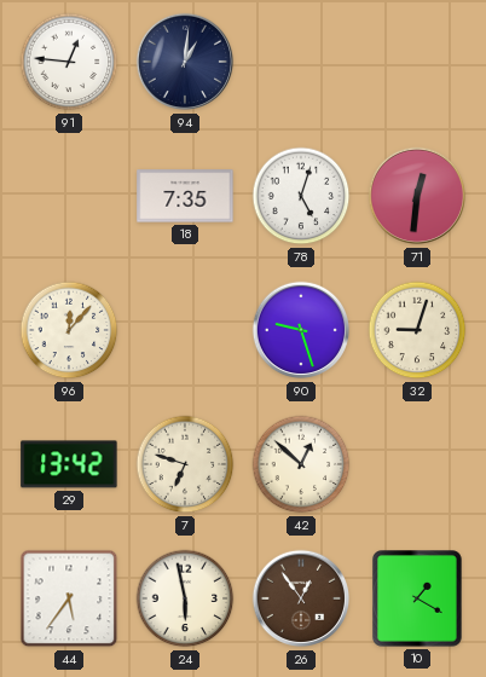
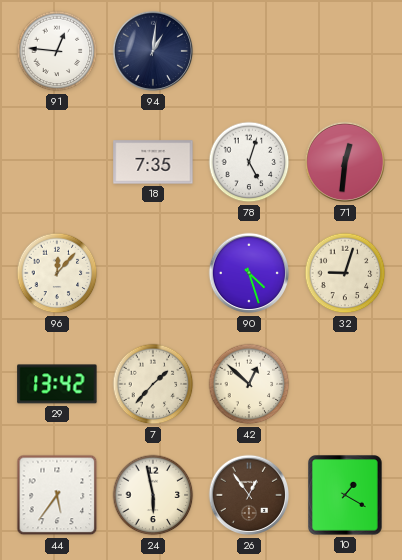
90: 9:27 -> 4:27
7: 6:48 -> 1:37
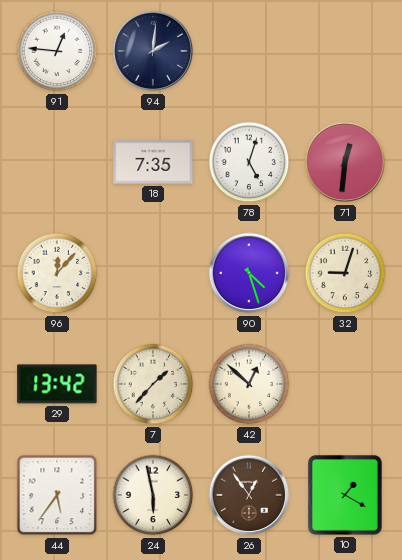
94: 1:01 -> 2:01
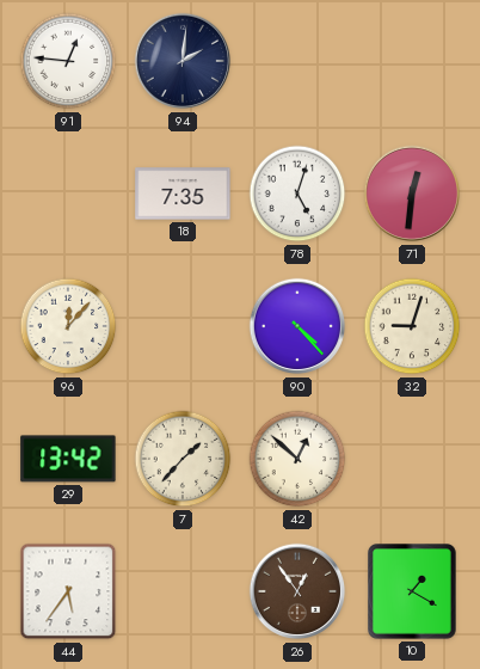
90: 4:27 -> 4:23
24: 5:58 -> none
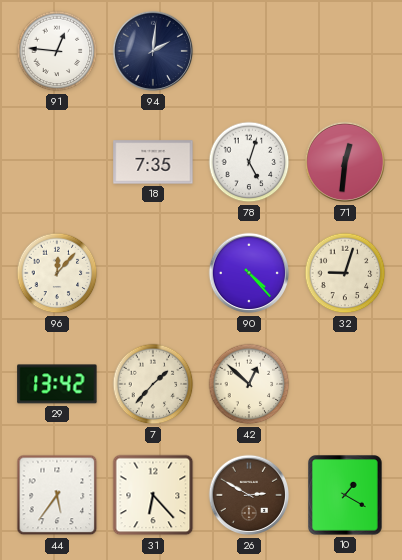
31: none -> 6:23
26: 12:54 -> 2:50
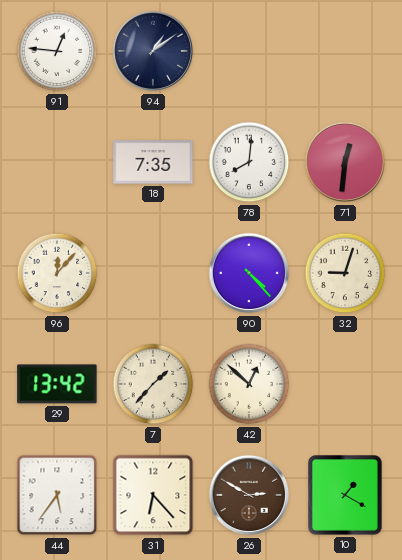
94: 2:01 -> 1:09
78: 5:03 -> 8:01
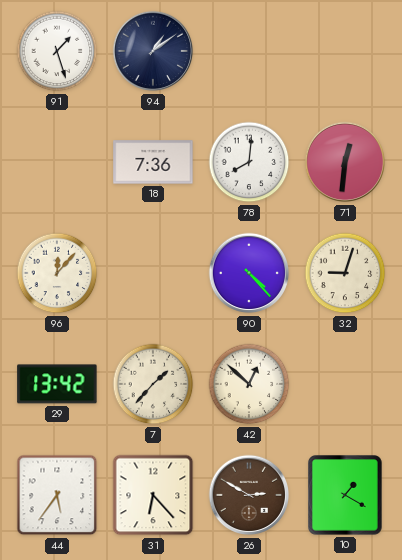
91: 12:46 -> 1:27
18: 7:35 -> 7:36
